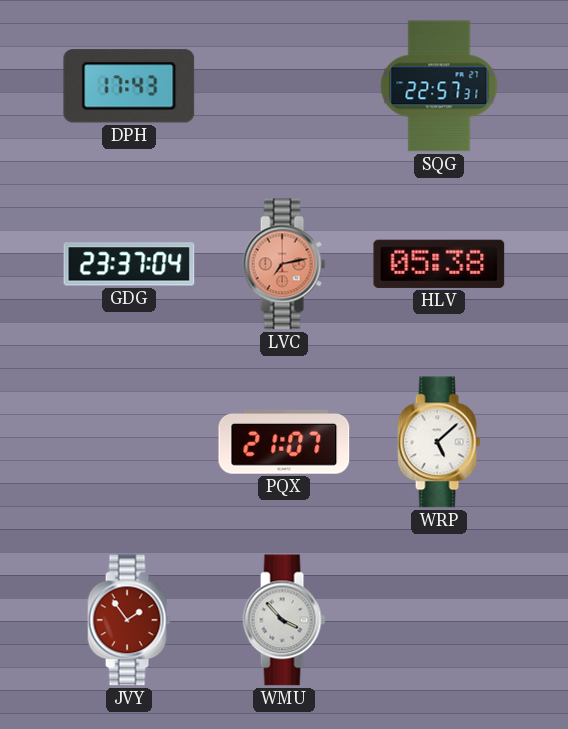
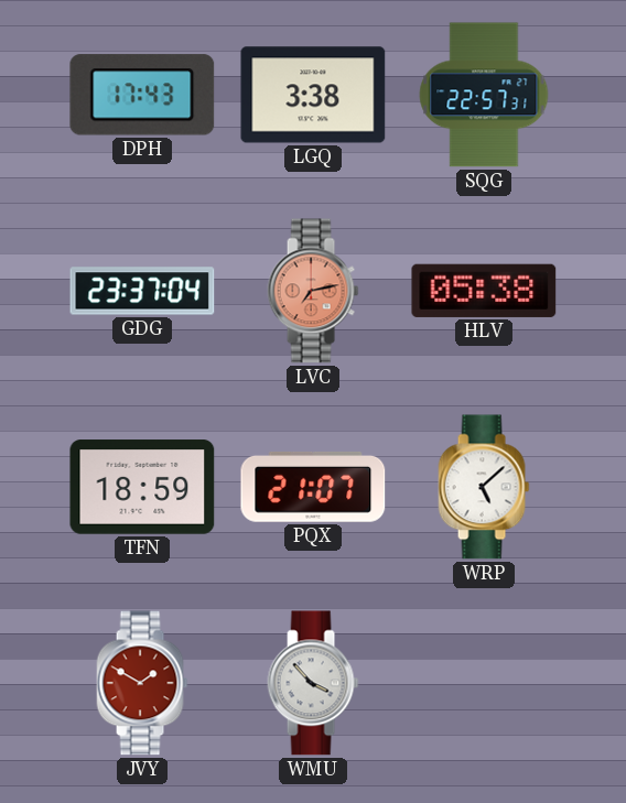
LGQ: none -> 3:38
TFN: none -> 18:59
JVY: 1:54 -> 1:50
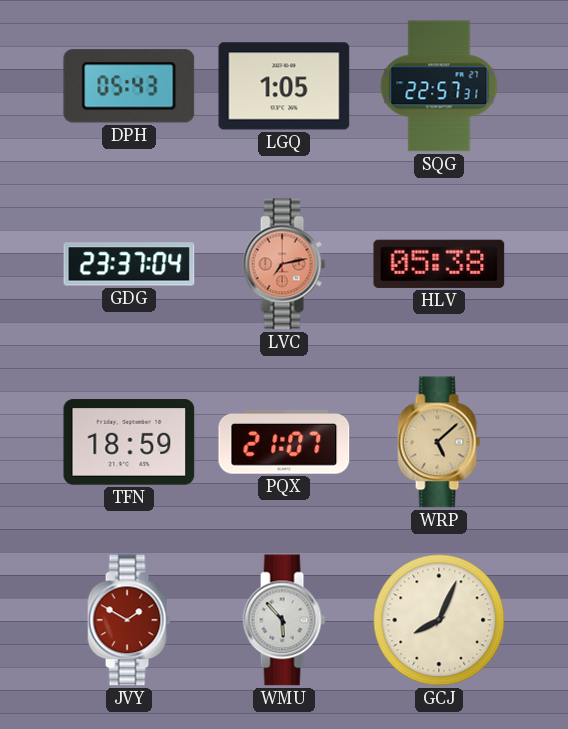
DPH: 17:43 -> 05:43
LGQ: 3:38 -> 1:05
WRP dial: white -> champagne
WMU: 3:53 -> 5:53
GCJ: none -> 8:04
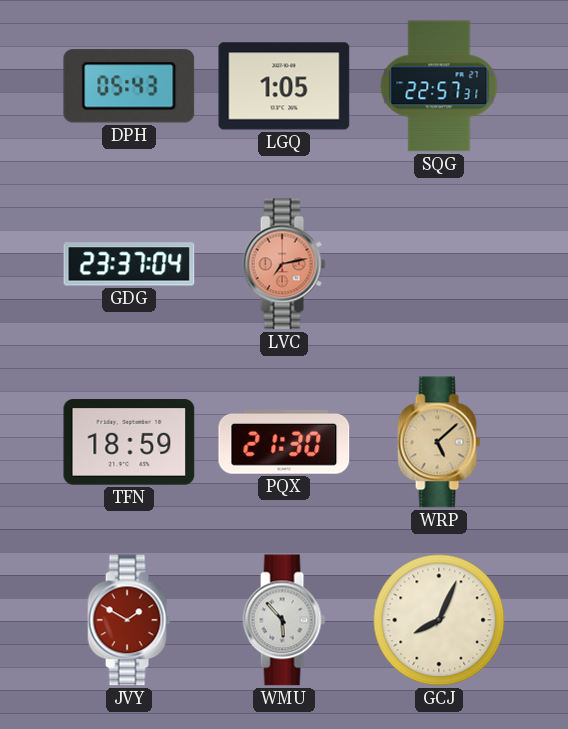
HLV: 05:38 -> none
PQX: 21:07 -> 21:30
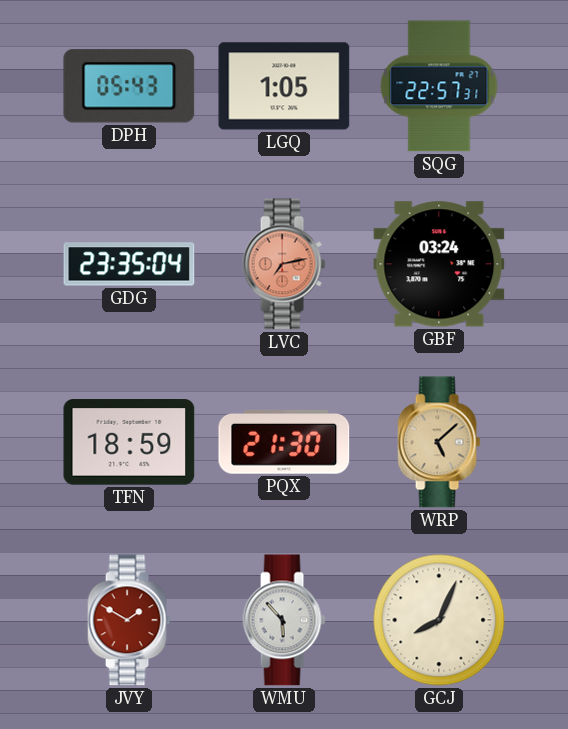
GDG: 23:37 -> 23:35
GBF: none -> 03:24
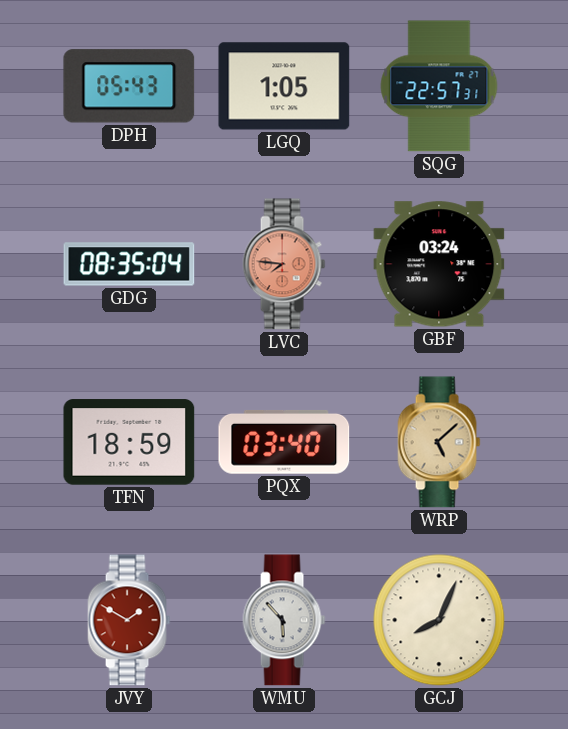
GDG: 23:35 -> 08:35
LVC: 7:13 -> 7:46
PQX: 21:30 -> 03:40
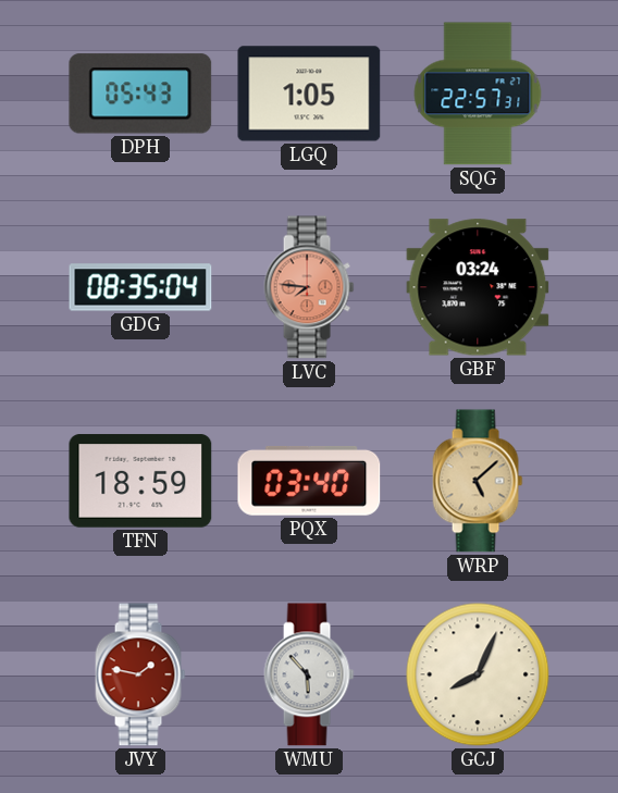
JVY: 1:50 -> 1:47
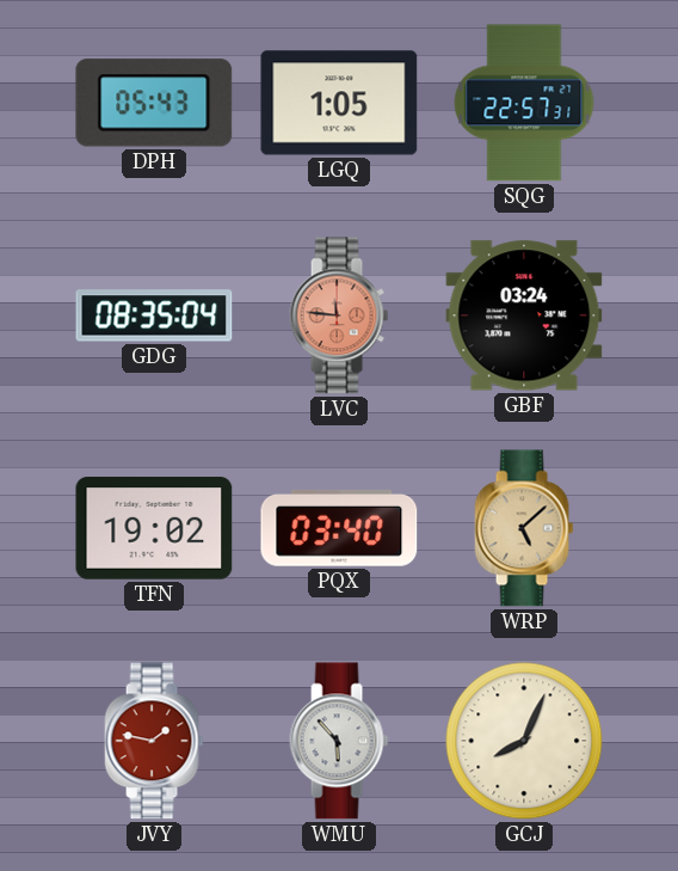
LVC: 7:46 -> 11:46
TFN: 18:59 -> 19:02
